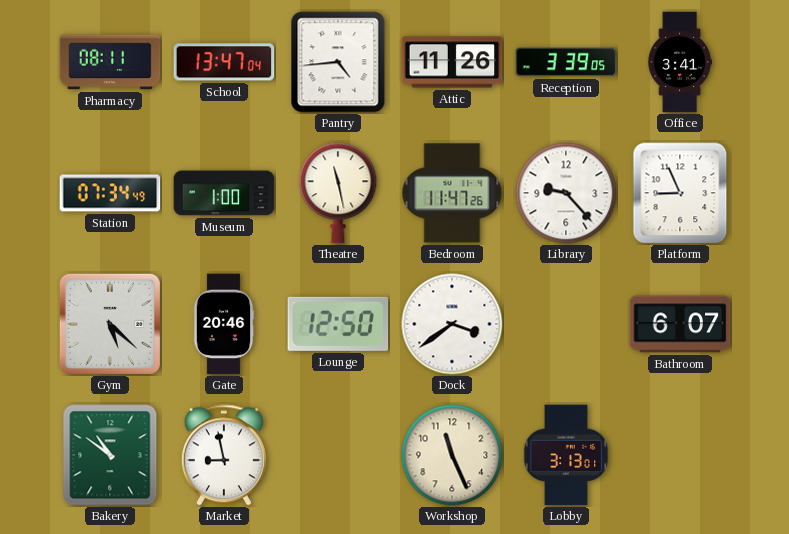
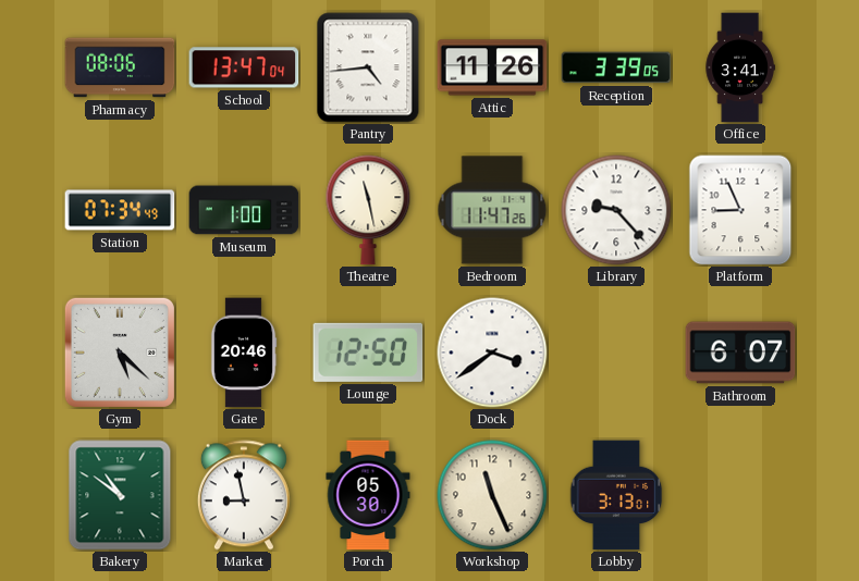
Pharmacy: 08:11 -> 08:06
Porch: none -> 05:30
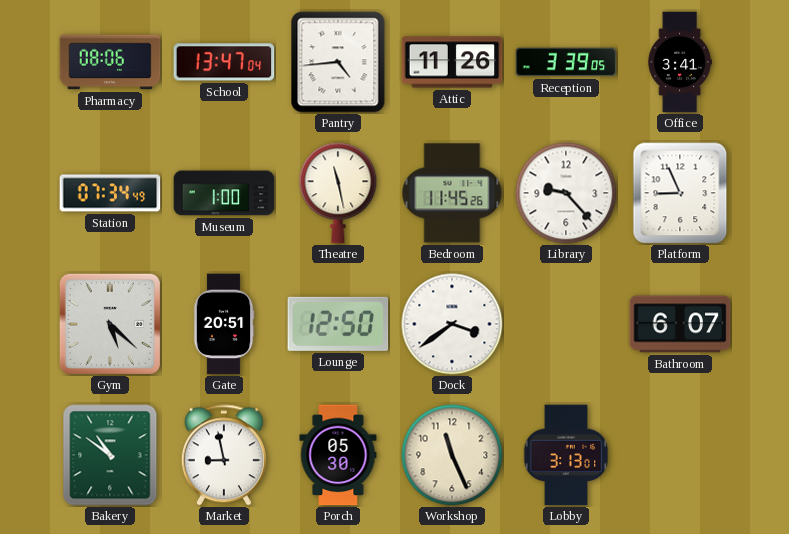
Bedroom: 11:47 -> 11:45
Gate: 20:46 -> 20:51
